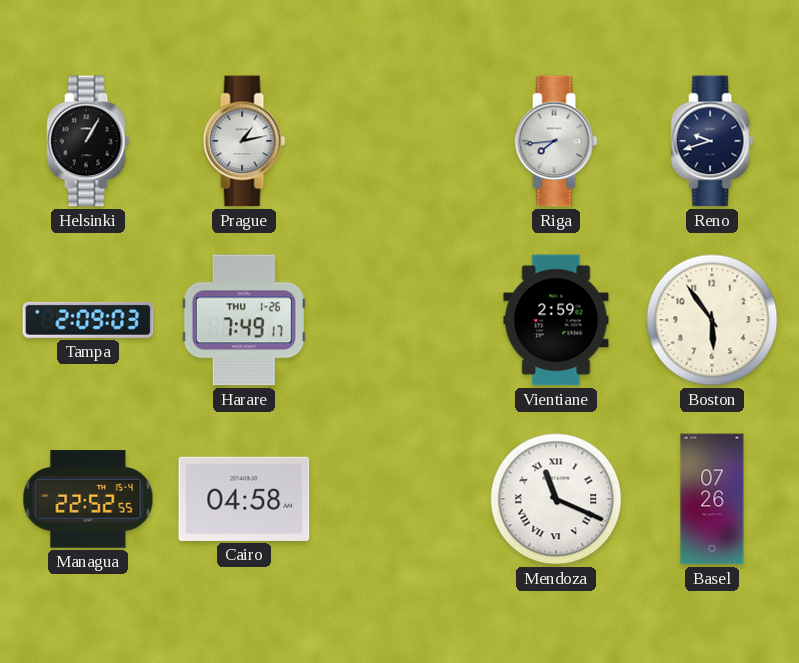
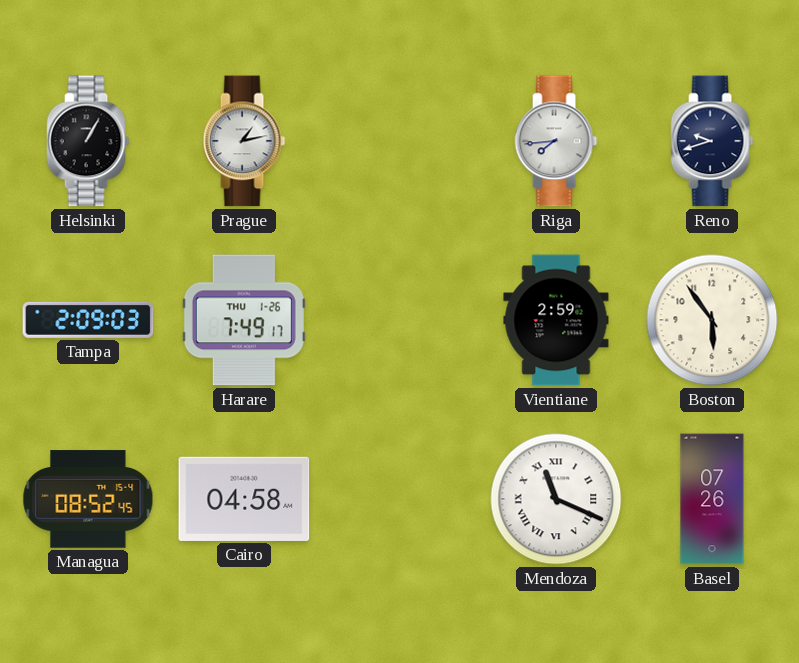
Managua: 22:52 -> 08:52
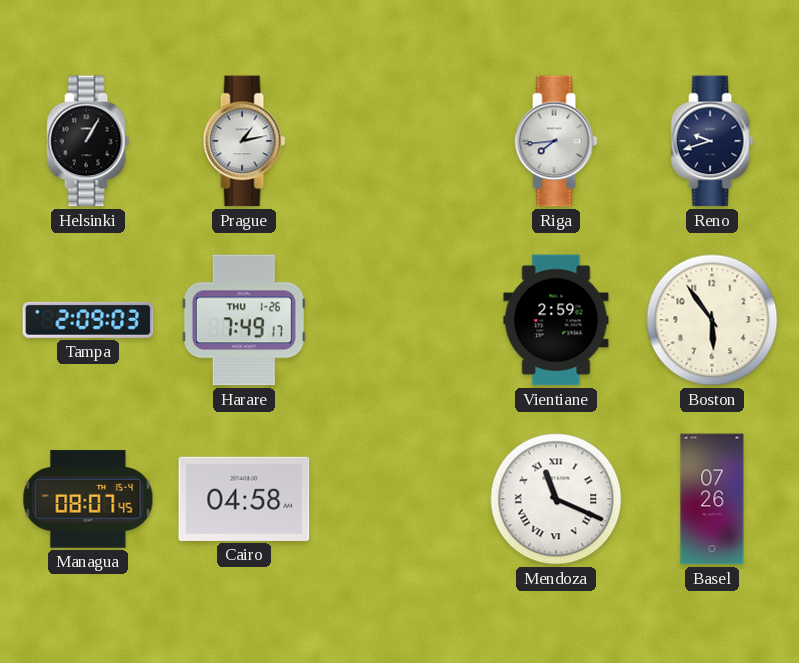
Managua: 08:52 -> 08:07
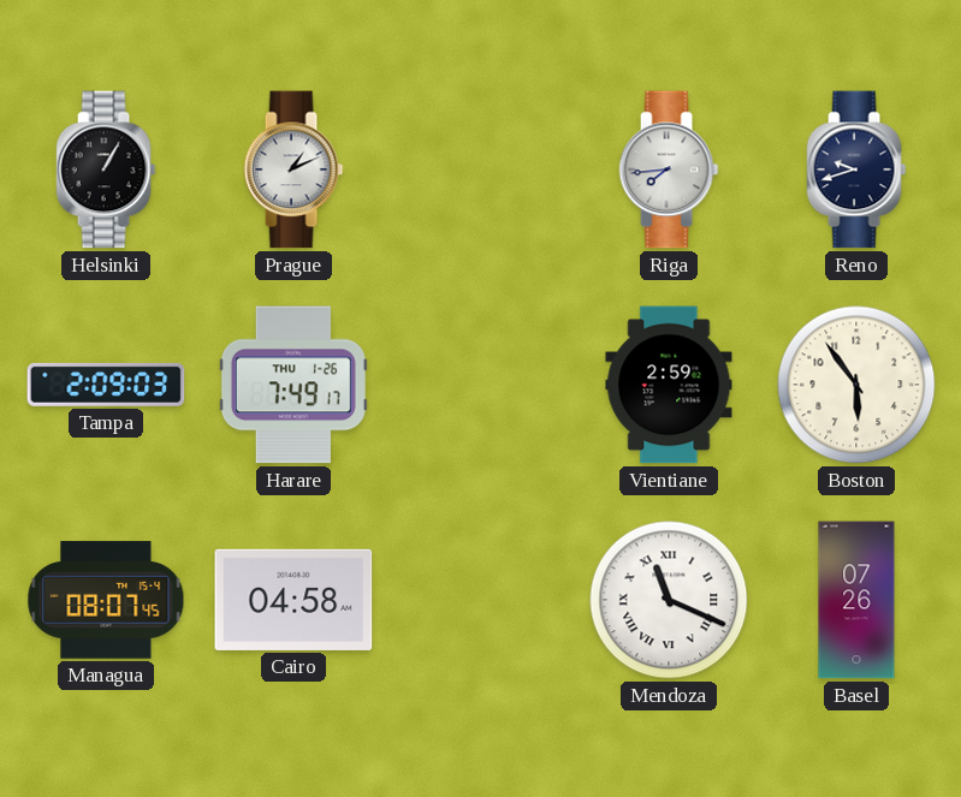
Prague: 1:13 -> 1:11
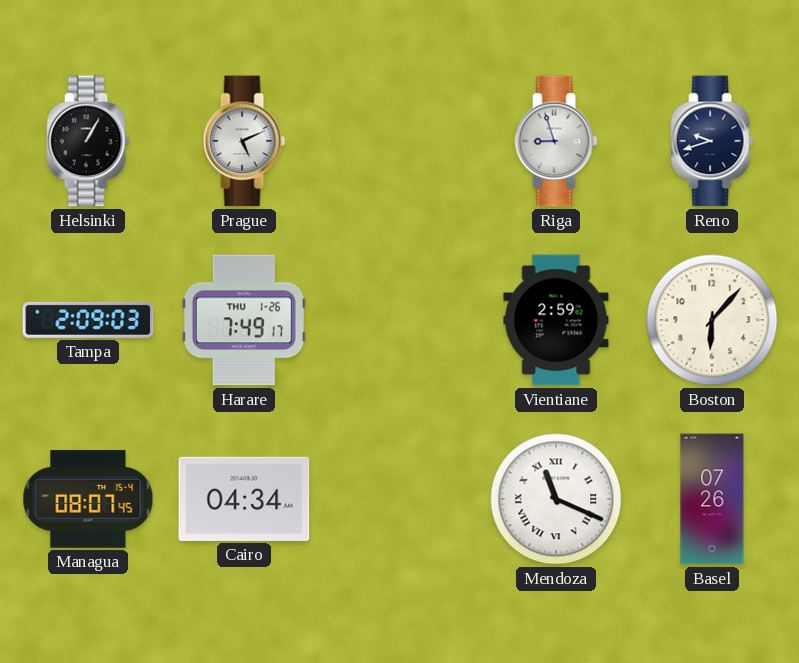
Prague: 1:11 -> 5:11
Riga: 7:44 -> 8:57
Boston: 5:54 -> 6:07
Cairo: 04:58 -> 04:34
